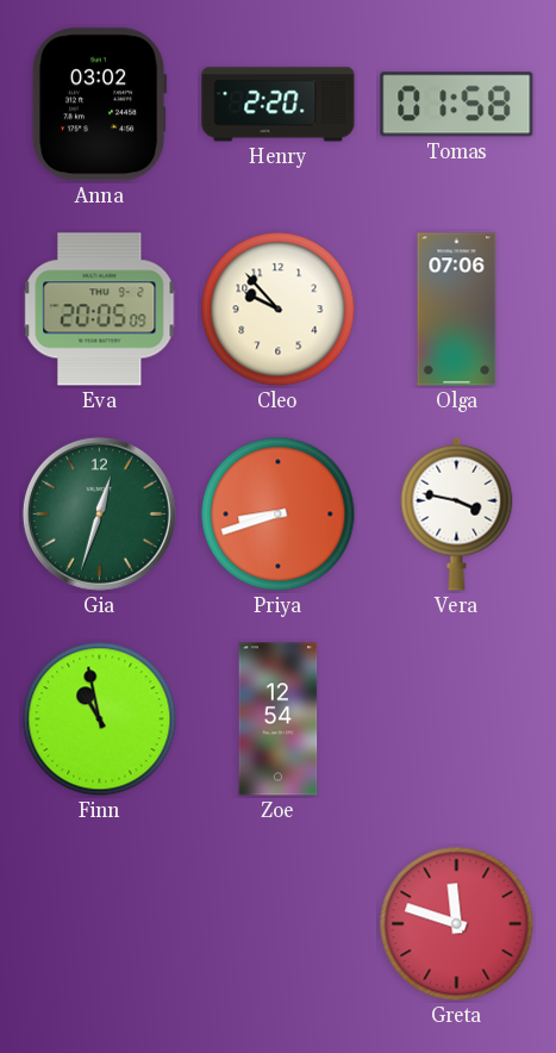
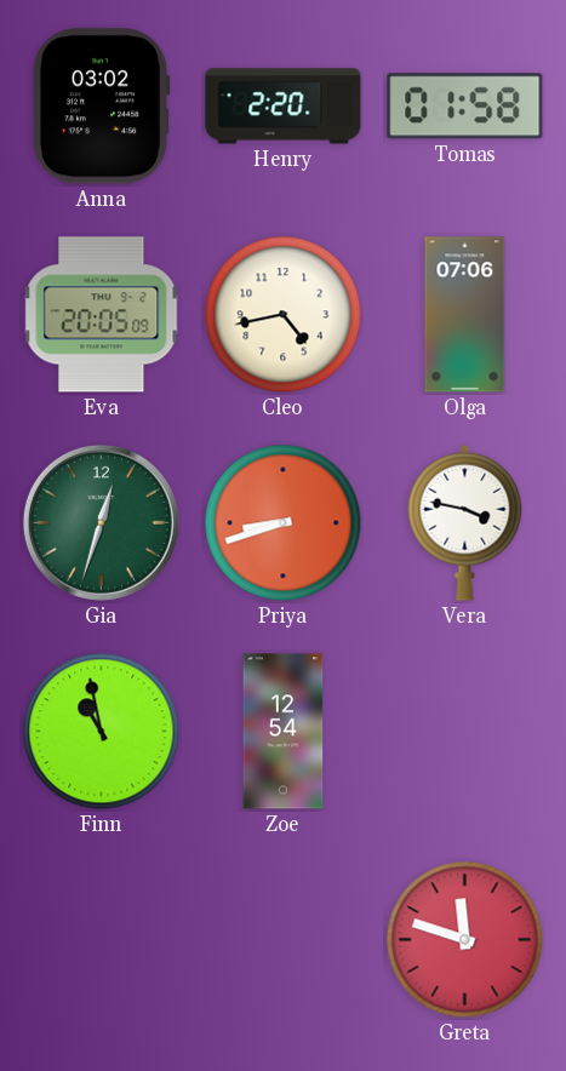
Cleo: 9:53 -> 4:43
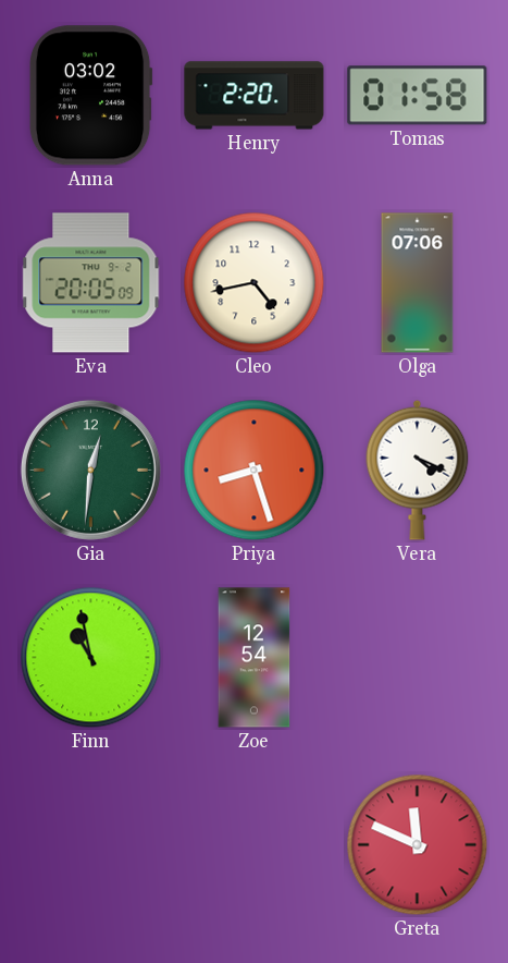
Gia: 12:33 -> 12:31
Priya: 8:42 -> 8:27
Vera: 3:47 -> 4:19
Greta: 11:48 -> 11:49
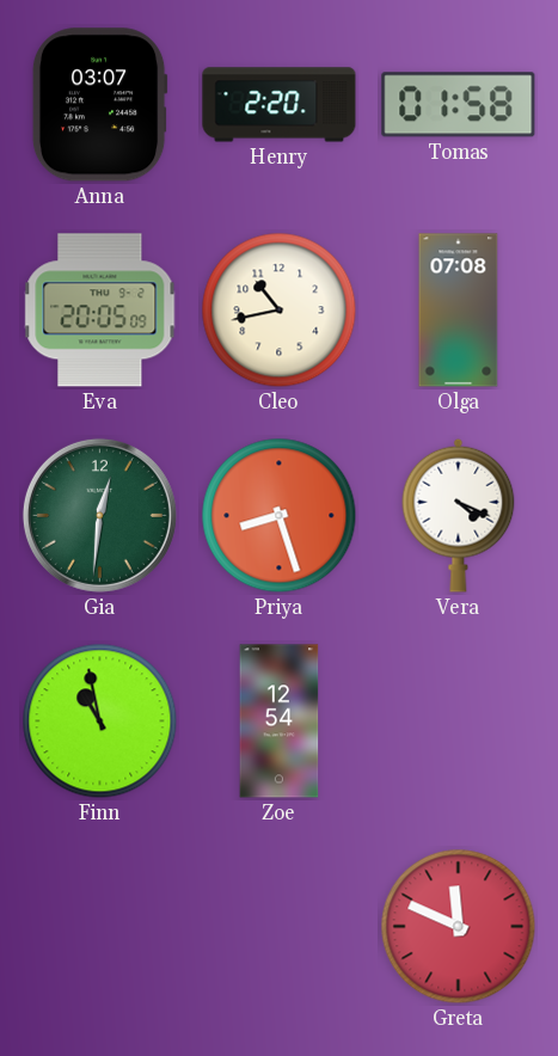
Anna: 03:02 -> 03:07
Cleo: 4:43 -> 10:43
Olga: 07:06 -> 07:08
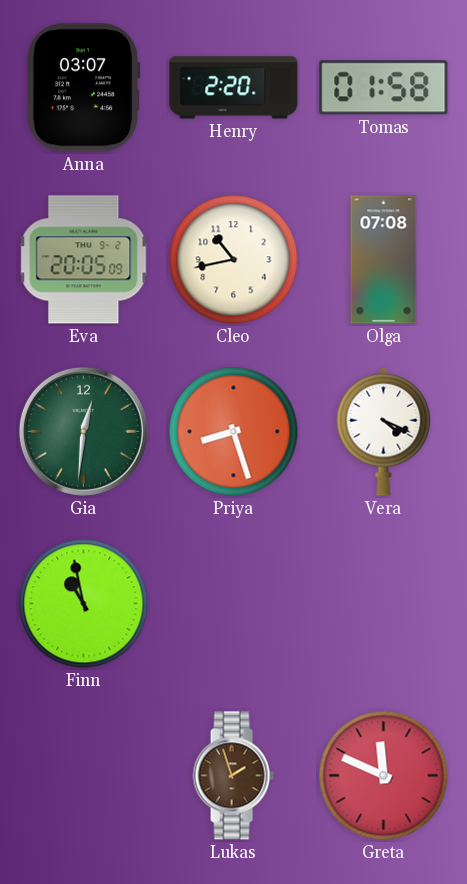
Zoe: 12:54 -> none
Lukas: none -> 1:57
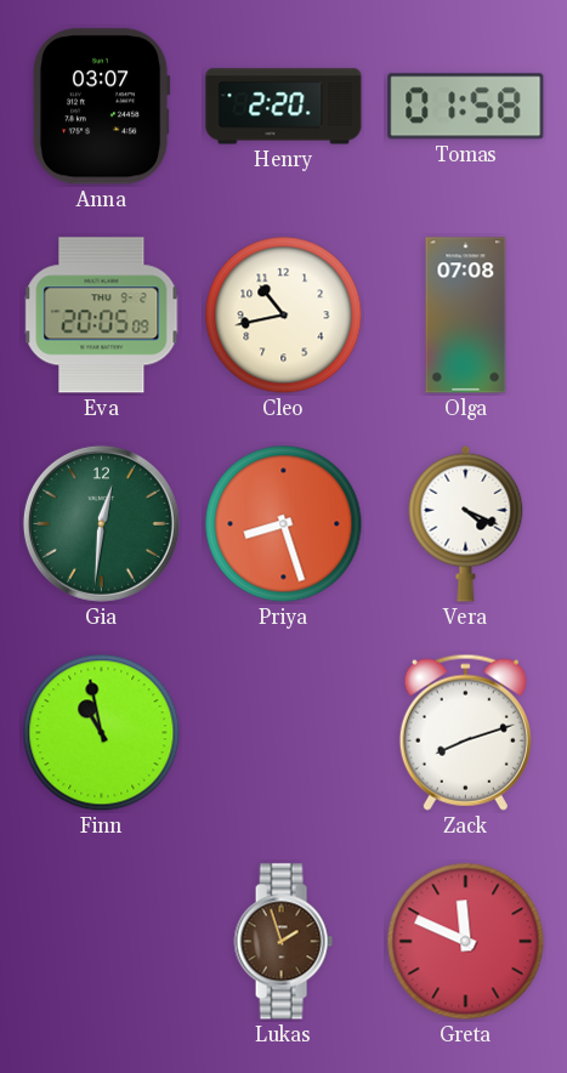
Zack: none -> 8:12
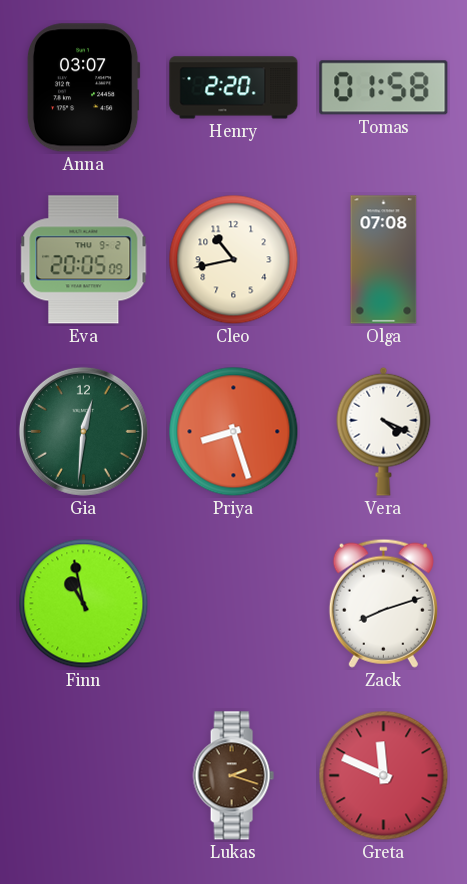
Lukas: 1:57 -> 2:18
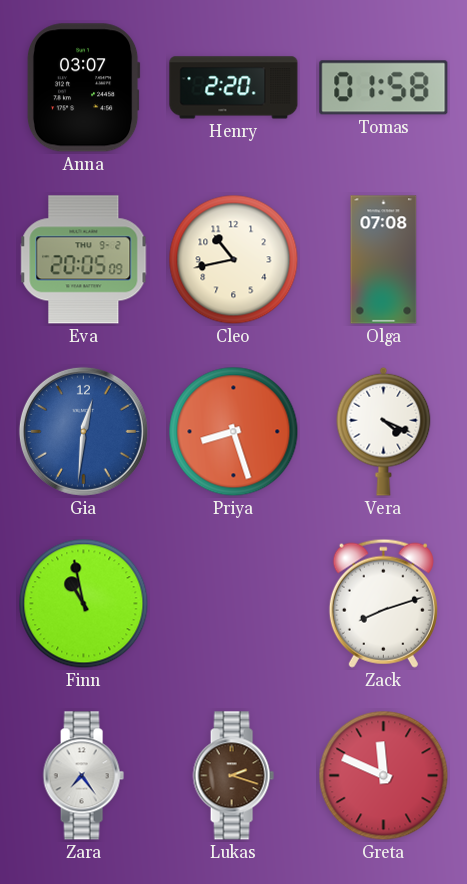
Gia dial: green -> blue
Zara: none -> 7:24
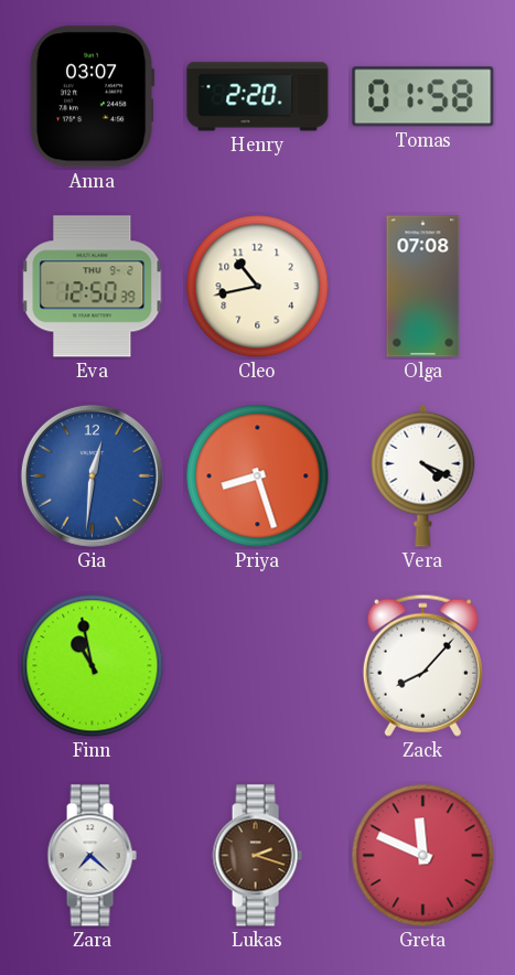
Eva: 20:05 -> 12:50
Zack: 8:12 -> 8:07
Zara: 7:24 -> 7:22
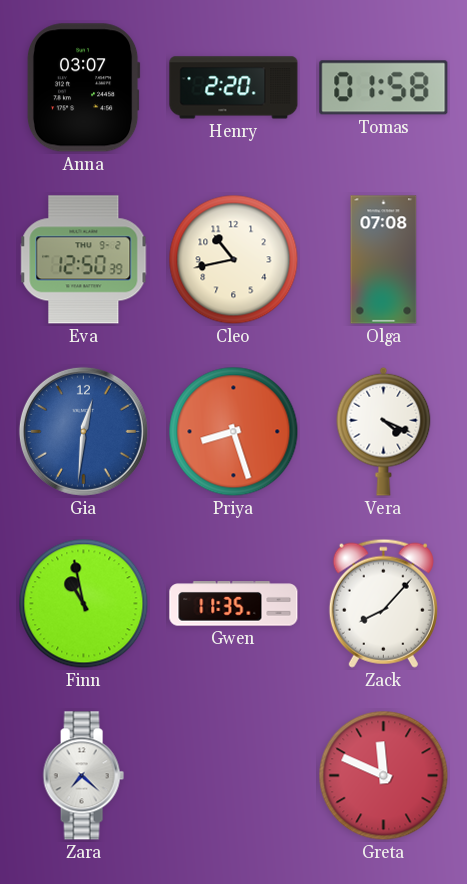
Gwen: none -> 11:35
Lukas: 2:18 -> none
